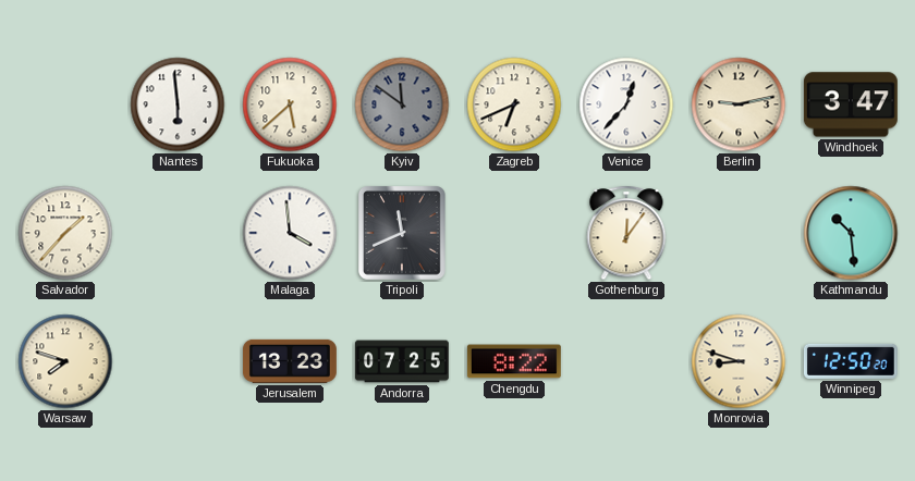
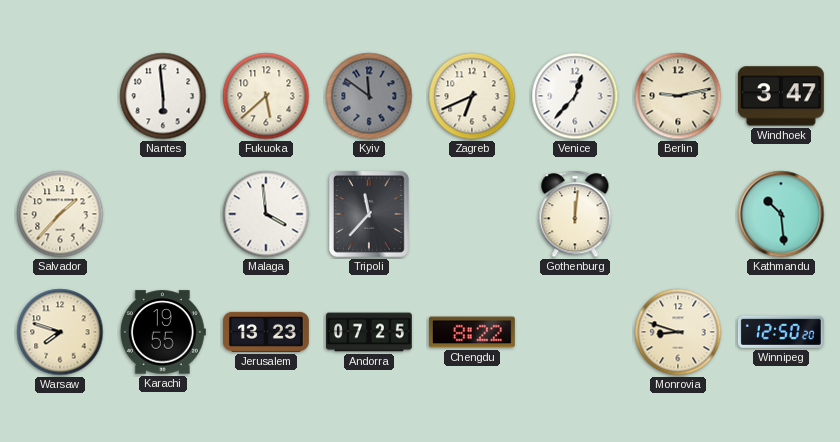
Tripoli: 11:41 -> 11:37
Gothenburg: 12:06 -> 12:01
Karachi: none -> 19:55
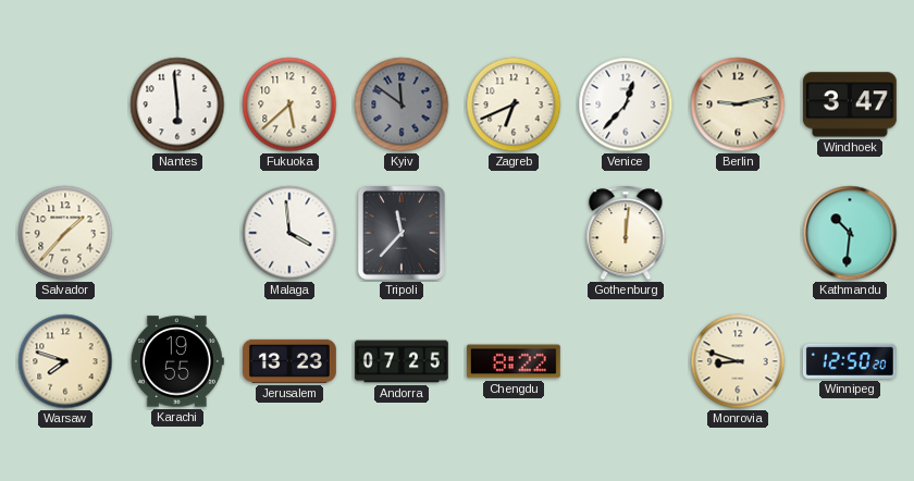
Kathmandu: 10:29 -> 10:31
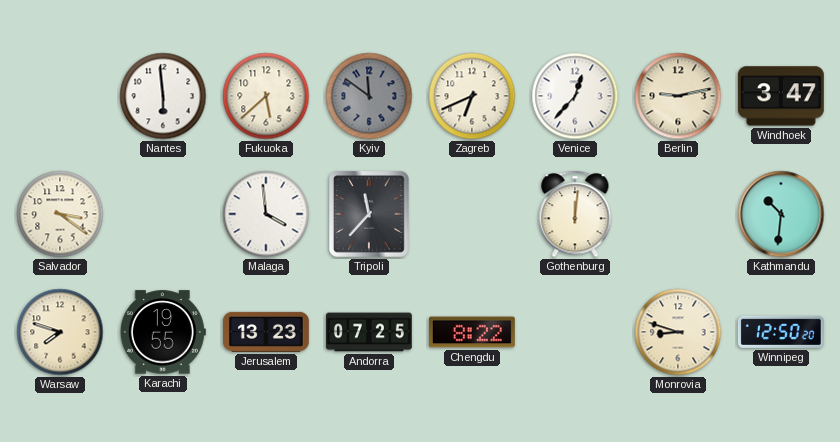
Salvador: 1:37 -> 3:21
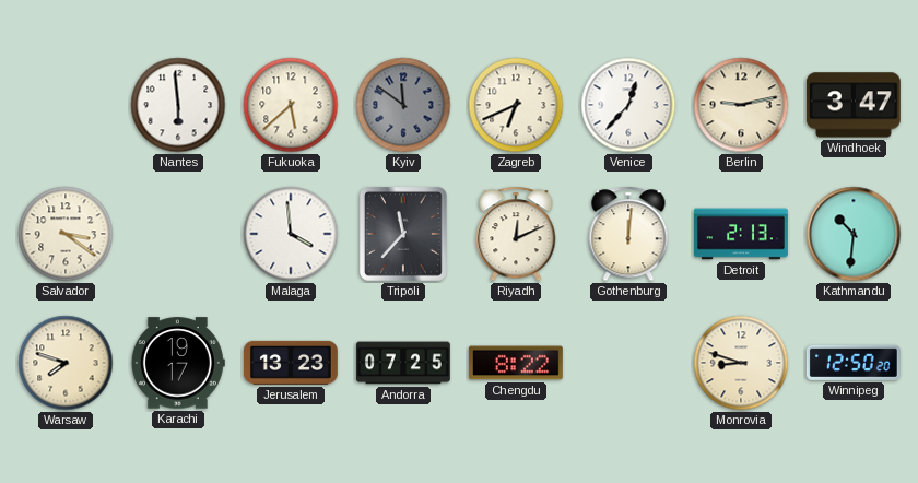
Riyadh: none -> 12:11
Detroit: none -> 2:13
Karachi: 19:55 -> 19:17
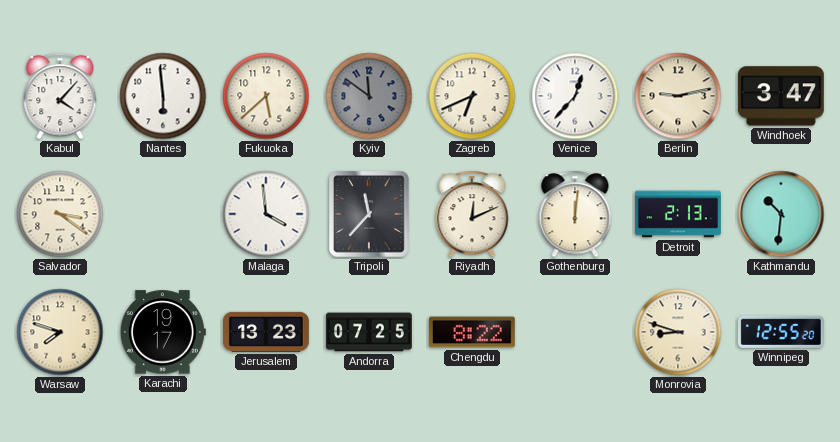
Kabul: none -> 4:07
Winnipeg: 12:50 -> 12:55
